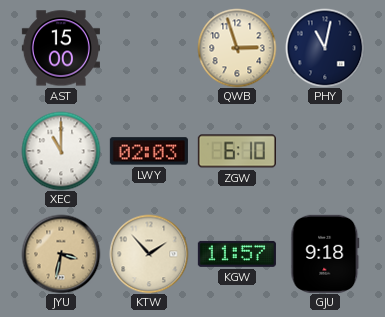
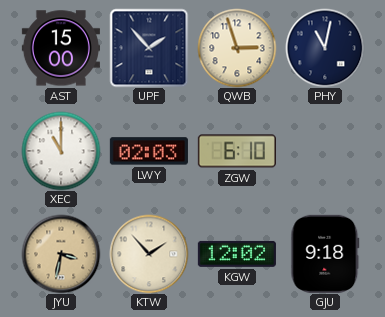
UPF: none -> 1:53
KGW: 11:57 -> 12:02
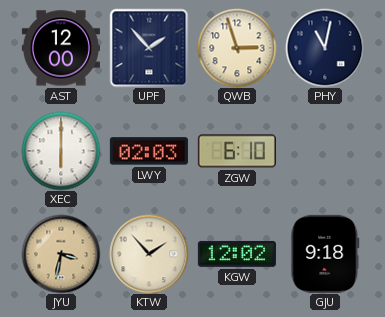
AST: 15:00 -> 12:00
XEC: 11:00 -> 6:00
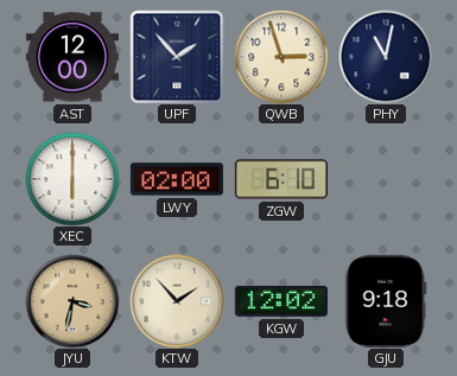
LWY: 02:03 -> 02:00
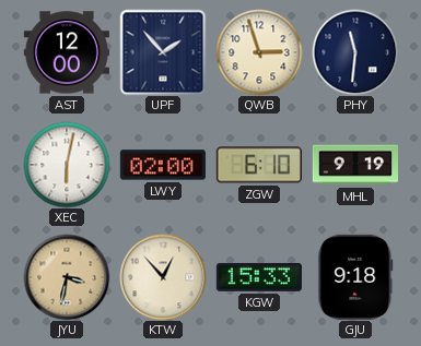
PHY: 11:02 -> 11:31
XEC: 6:00 -> 6:02
MHL: none -> 9:19
KTW: 1:53 -> 12:53
KGW: 12:02 -> 15:33
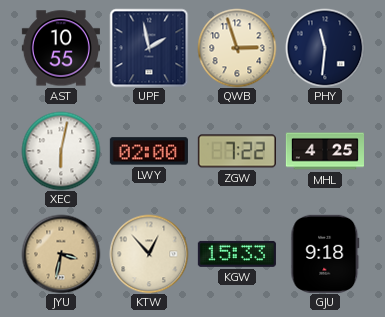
AST: 12:00 -> 10:55
UPF: 1:53 -> 1:58
ZGW: 6:10 -> 7:22
MHL: 9:19 -> 4:25
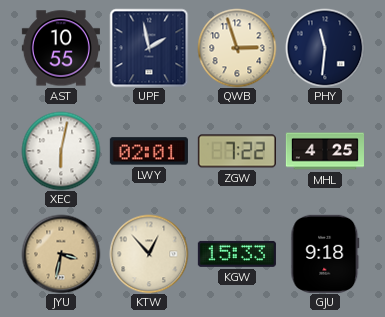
LWY: 02:00 -> 02:01
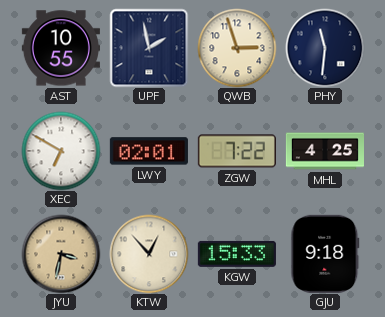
XEC: 6:02 -> 6:50
